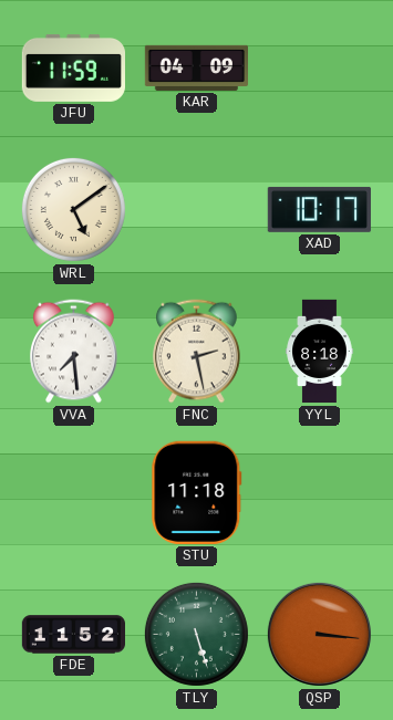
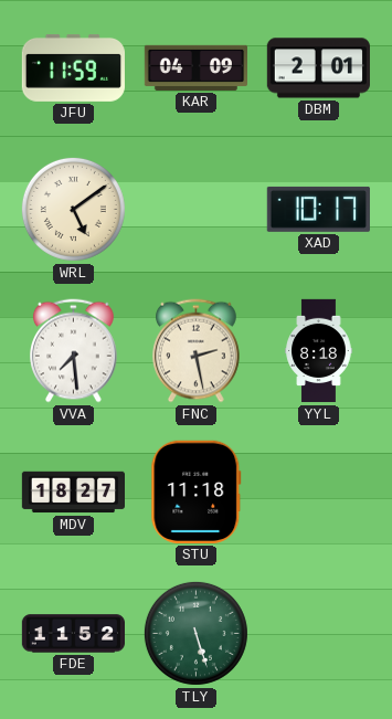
DBM: none -> 2:01
MDV: none -> 18:27
QSP: 3:16 -> none
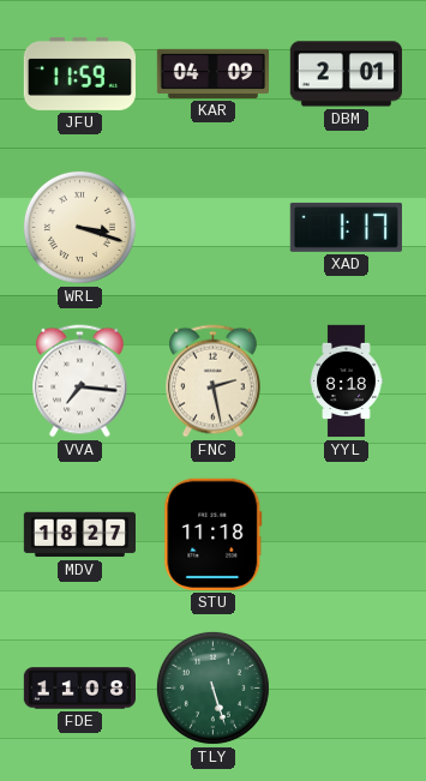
WRL: 5:09 -> 3:18
XAD: 10:17 -> 1:17
VVA: 7:29 -> 7:16
FDE: 11:52 -> 11:08
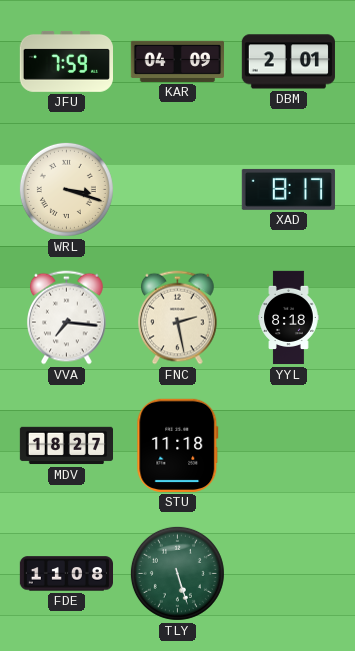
JFU: 11:59 -> 7:59
XAD: 1:17 -> 8:17
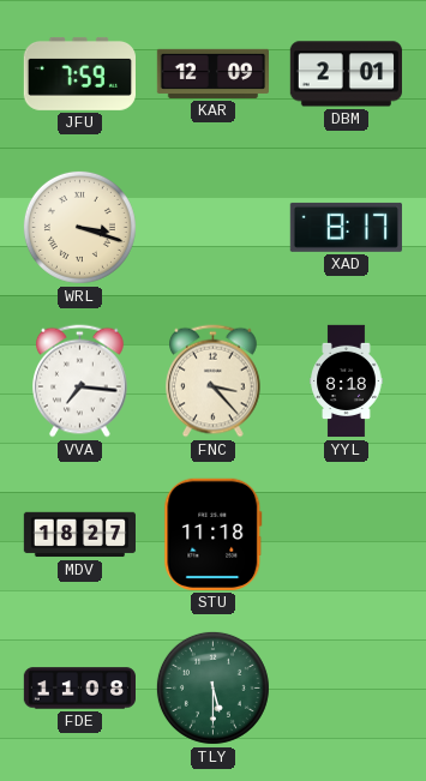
KAR: 04:09 -> 12:09
FNC: 2:28 -> 3:23
TLY: 5:27 -> 5:30
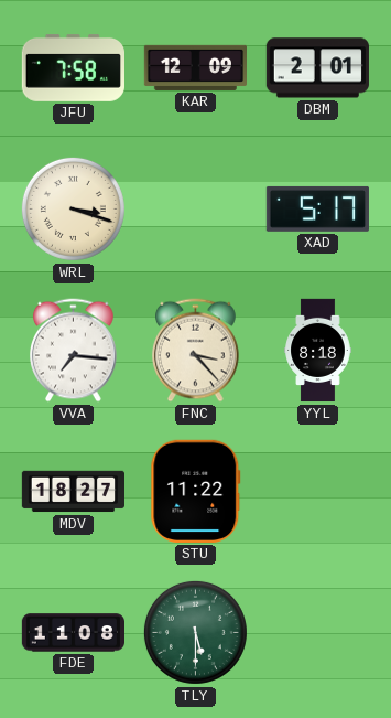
JFU: 7:59 -> 7:58
XAD: 8:17 -> 5:17
STU: 11:18 -> 11:22
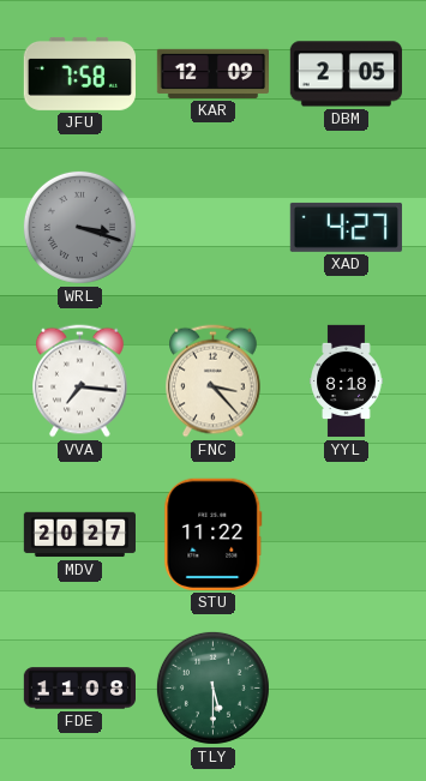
DBM: 2:01 -> 2:05
WRL dial: cream -> grey
XAD: 5:17 -> 4:27
MDV: 18:27 -> 20:27
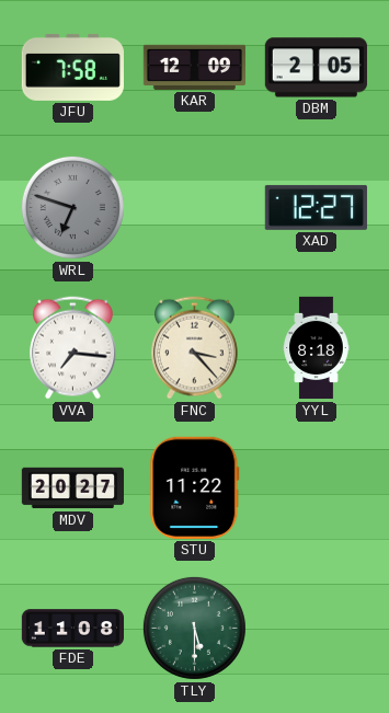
WRL: 3:18 -> 6:48
XAD: 4:27 -> 12:27
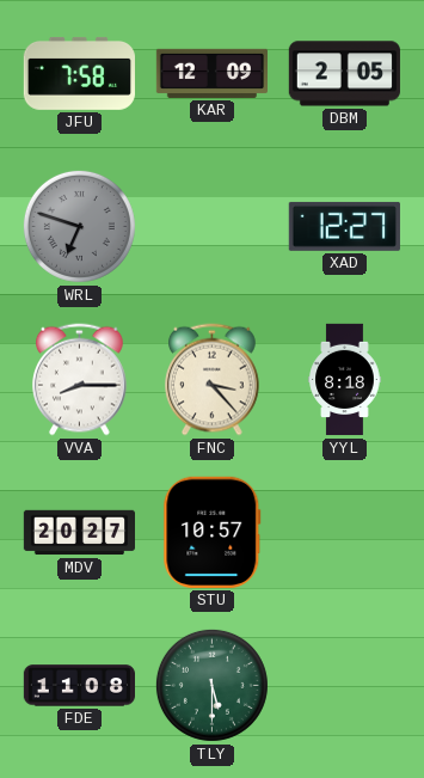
VVA: 7:16 -> 8:15
STU: 11:22 -> 10:57
